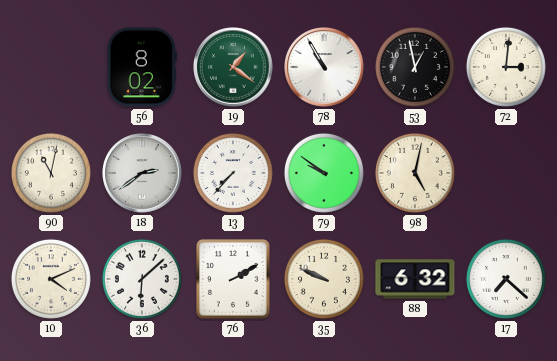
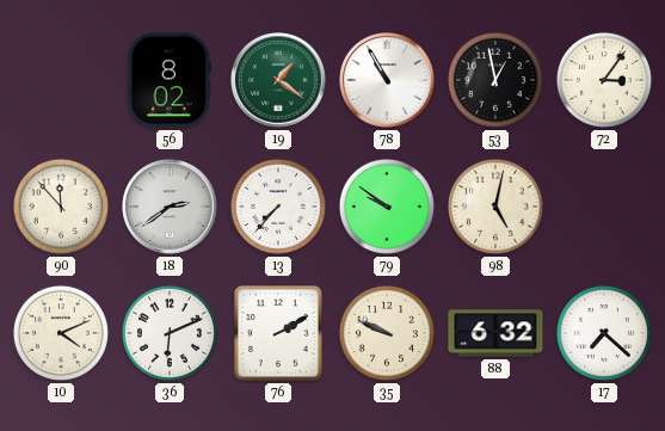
72: 3:01 -> 3:06
90: 11:02 -> 11:53
36: 6:08 -> 6:11
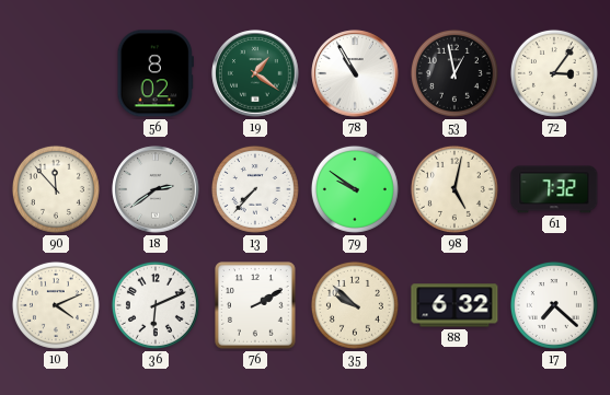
61: none -> 7:32
35: 9:49 -> 9:52
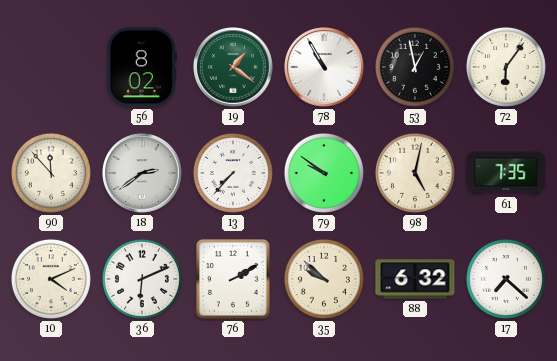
72: 3:06 -> 6:06
61: 7:32 -> 7:35
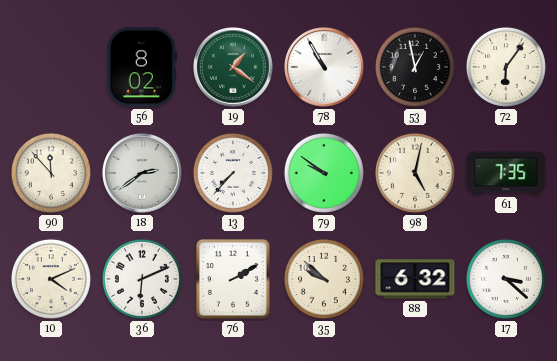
17: 7:22 -> 3:22
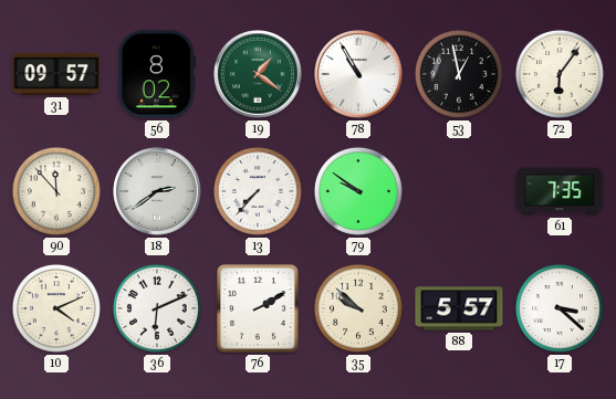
31: none -> 09:57
98: 5:02 -> none
88: 6:32 -> 5:57
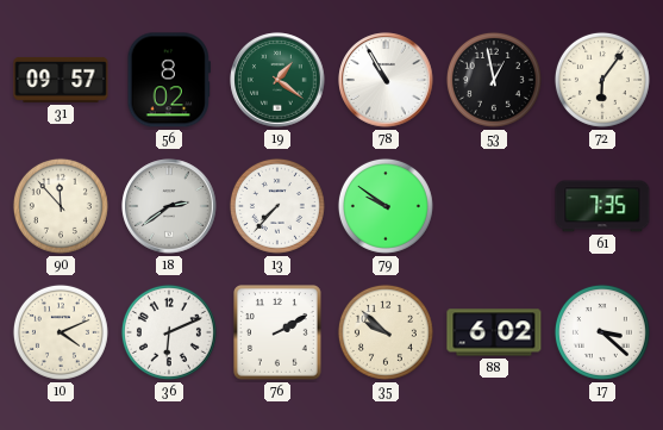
88: 5:57 -> 6:02
